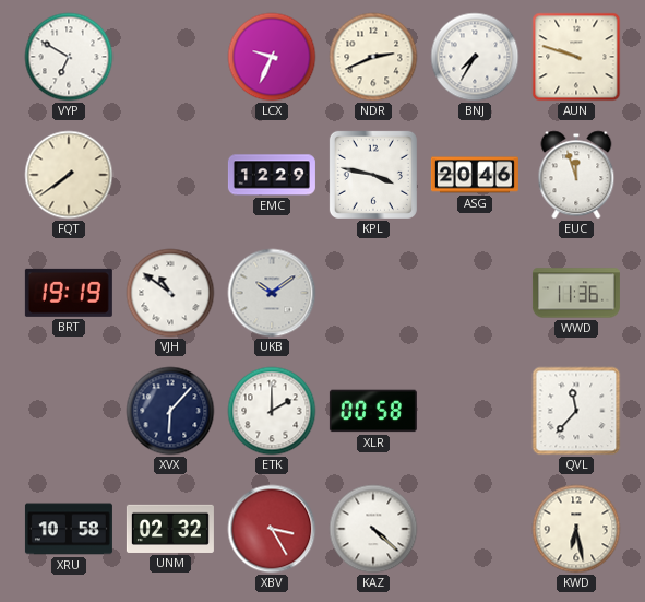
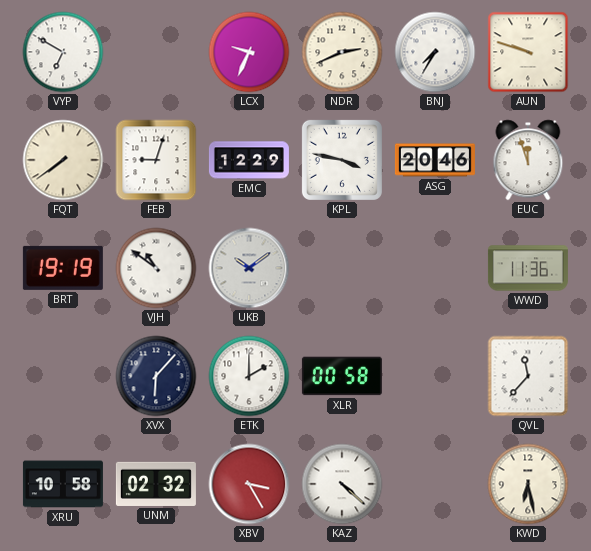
FEB: none -> 9:03
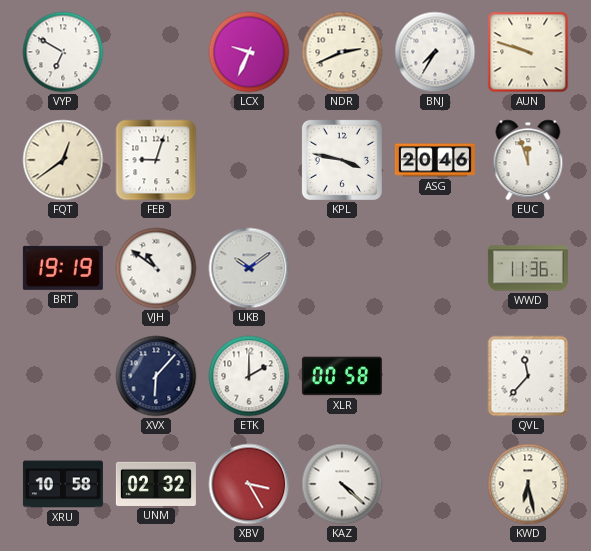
FQT: 7:39 -> 12:39
EMC: 12:29 -> none
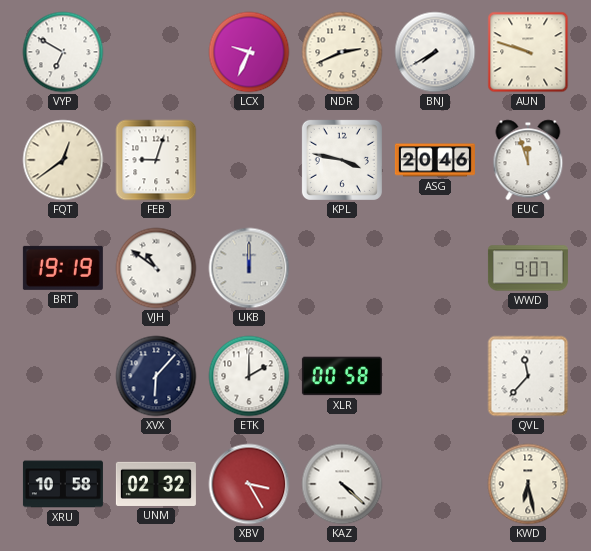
BNJ: 7:35 -> 7:40
UKB: 10:09 -> 12:00
WWD: 11:36 -> 9:07
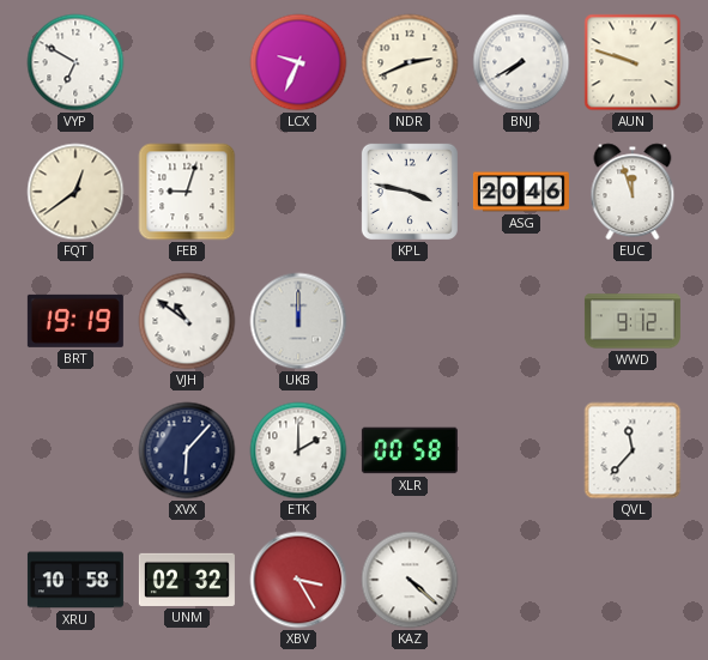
WWD: 9:07 -> 9:12
KWD: 6:28 -> none
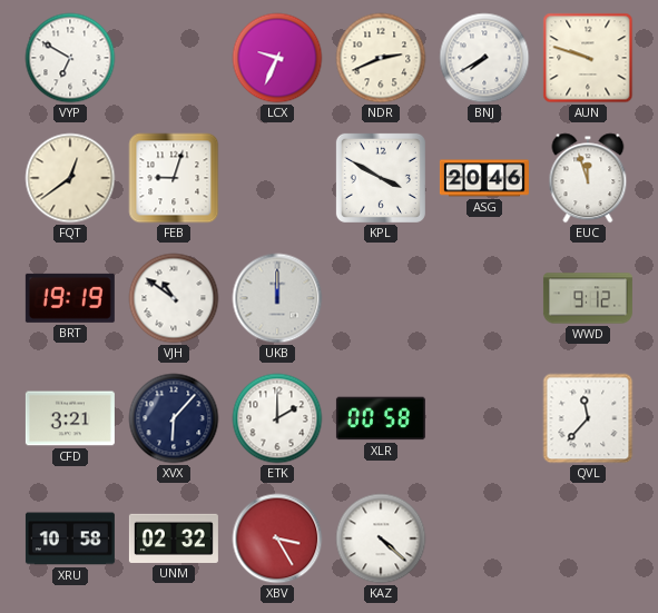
KPL: 3:47 -> 3:50
CFD: none -> 3:21
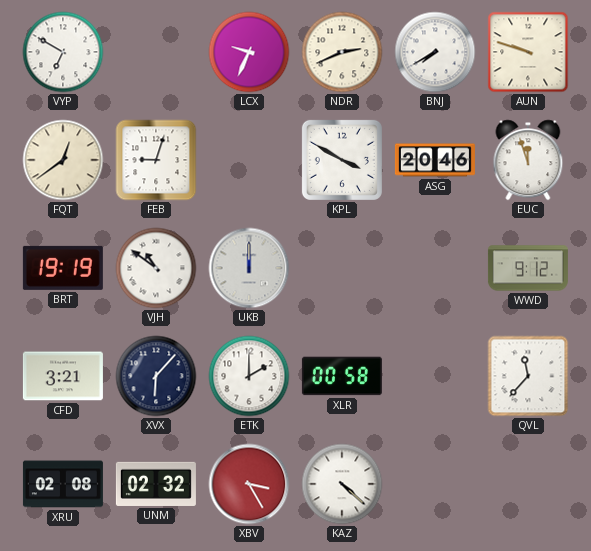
XRU: 10:58 -> 02:08
